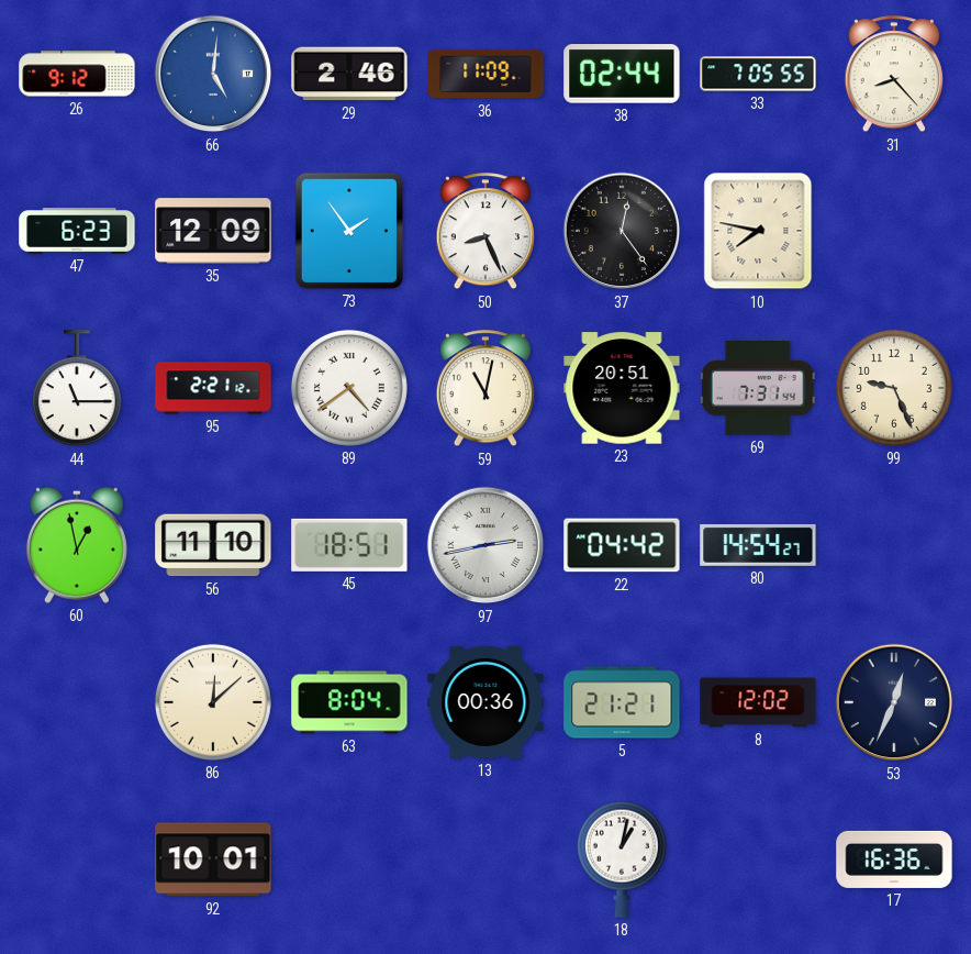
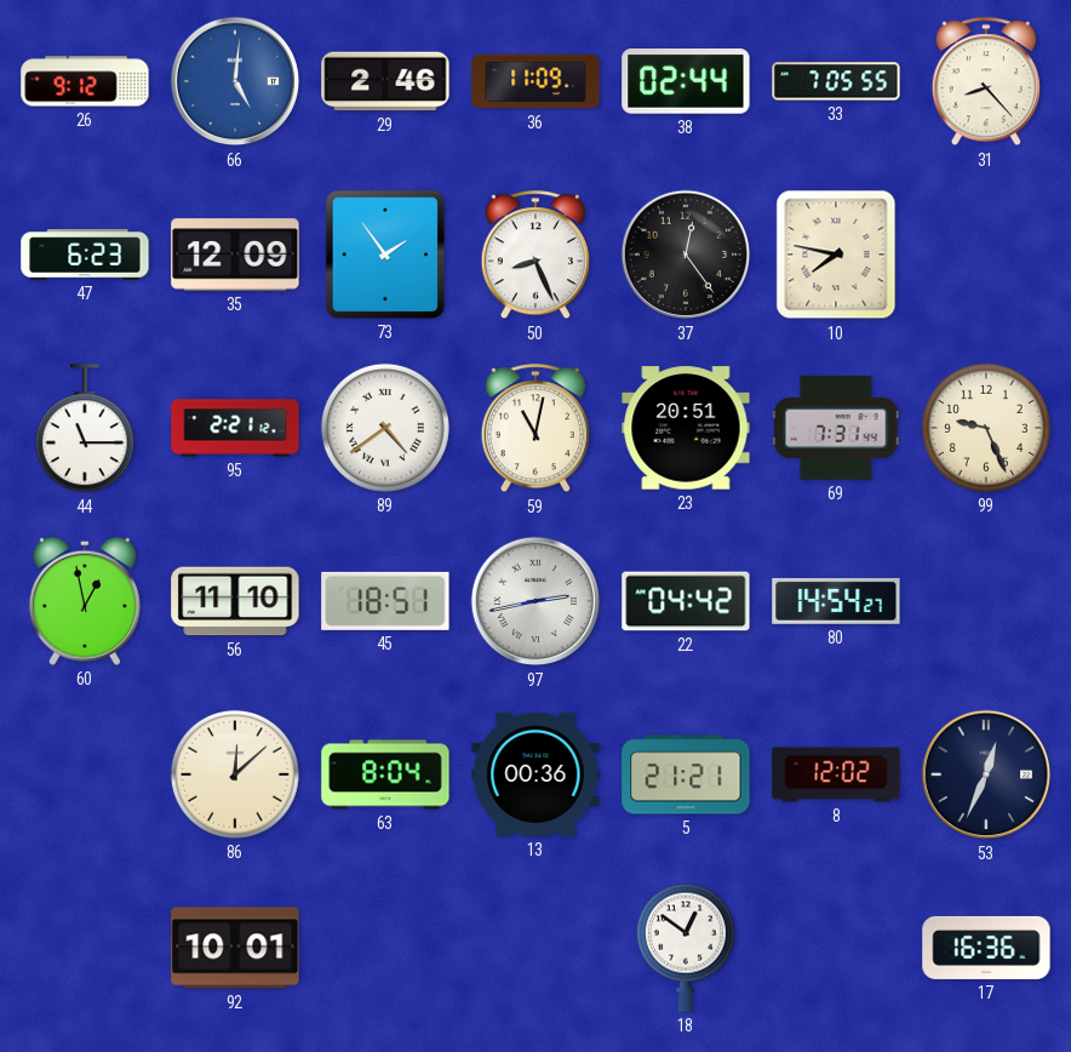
18: 1:02 -> 12:51
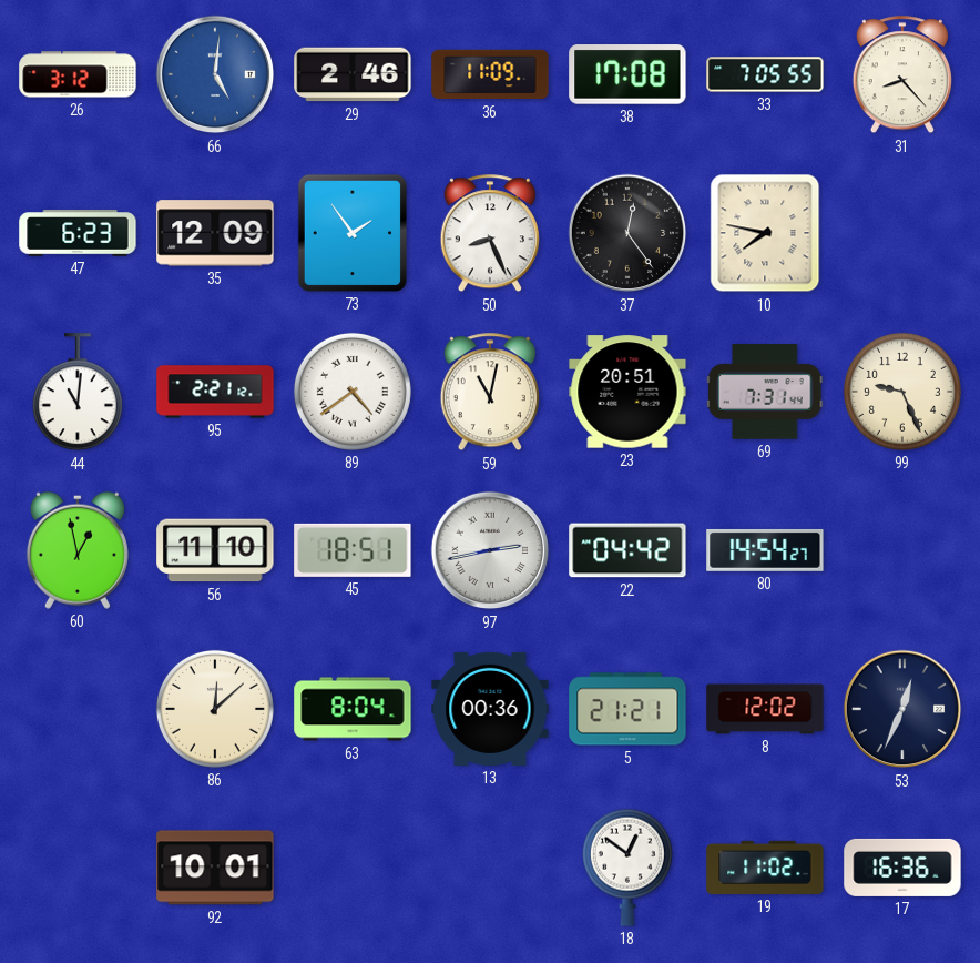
26: 9:12 -> 3:12
38: 02:44 -> 17:08
44: 11:15 -> 11:01
19: none -> 11:02
